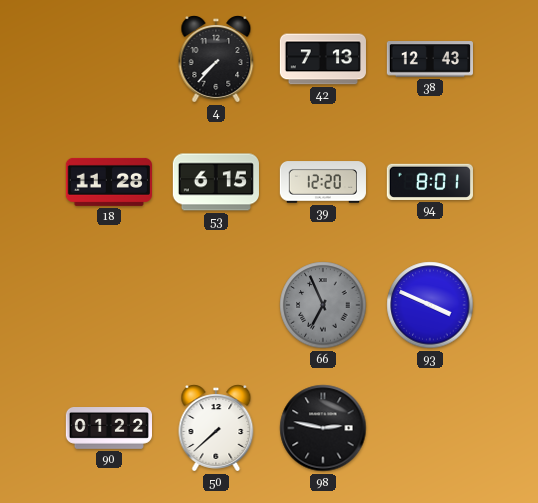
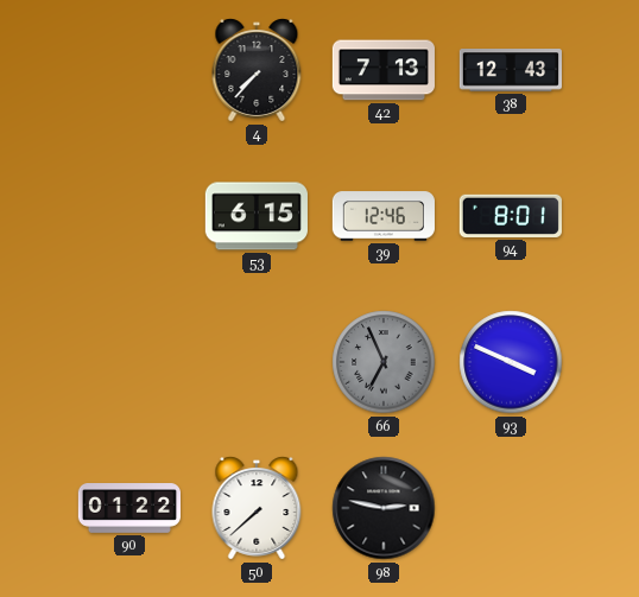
18: 11:28 -> none
39: 12:20 -> 12:46
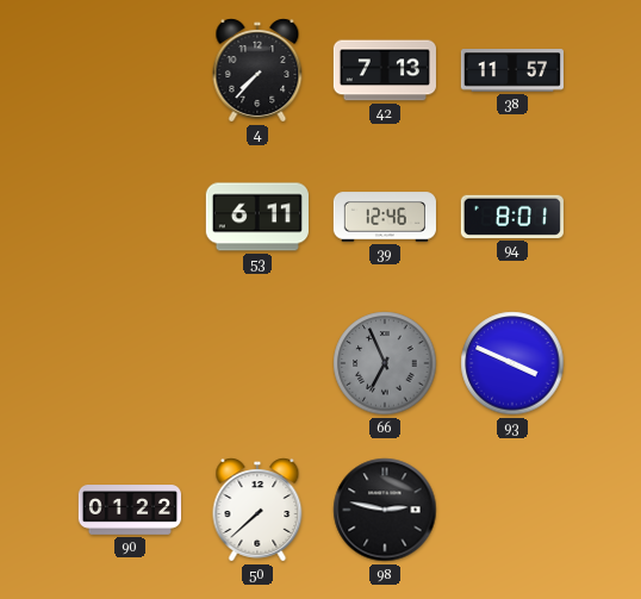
38: 12:43 -> 11:57
53: 6:15 -> 6:11
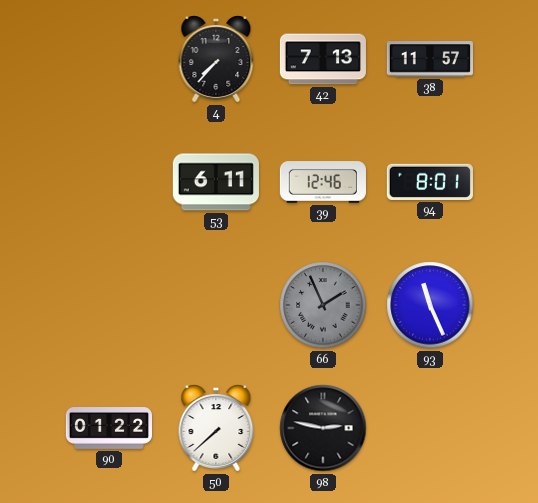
66: 6:56 -> 1:56
93: 3:49 -> 11:26
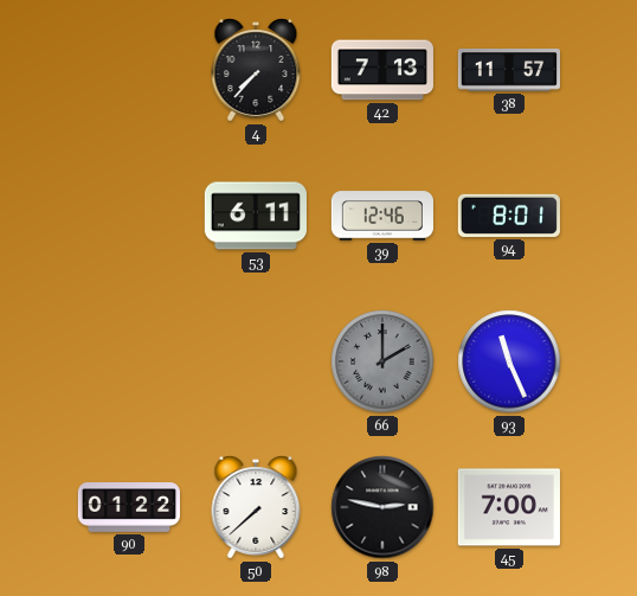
66: 1:56 -> 2:00
45: none -> 7:00
